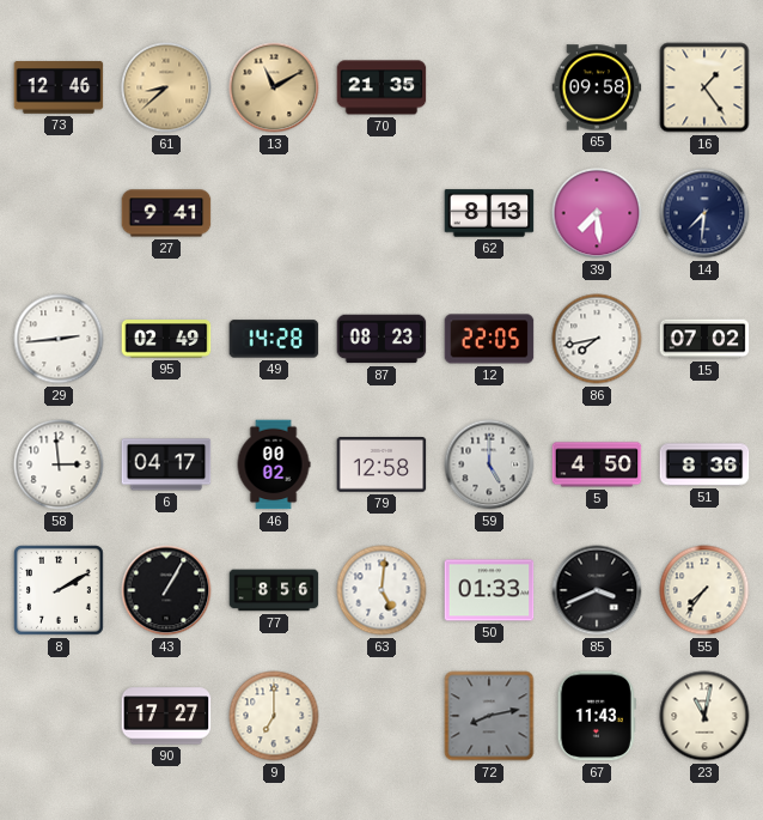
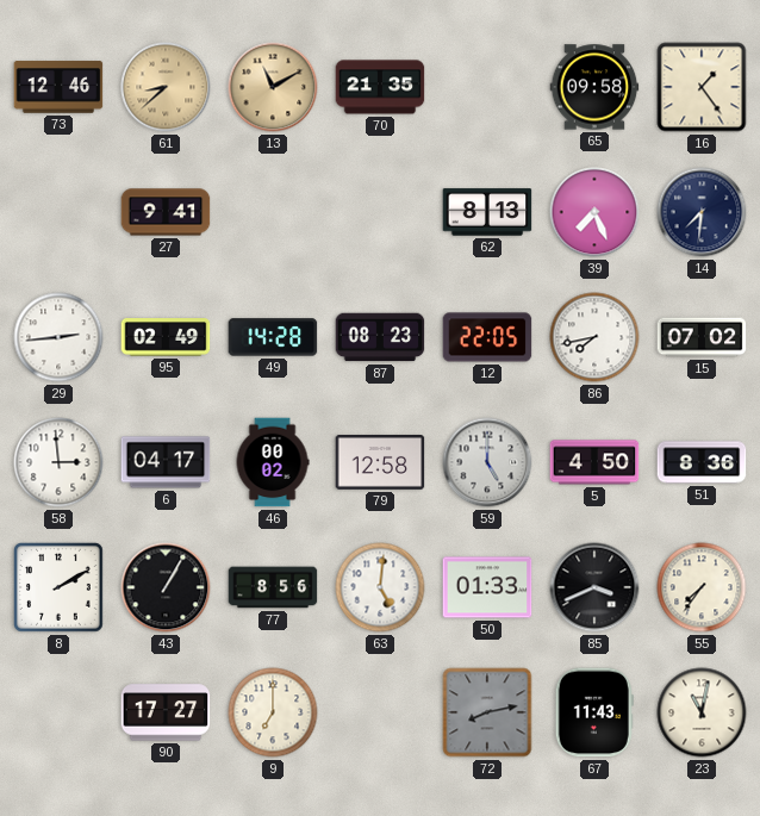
39: 7:29 -> 7:26
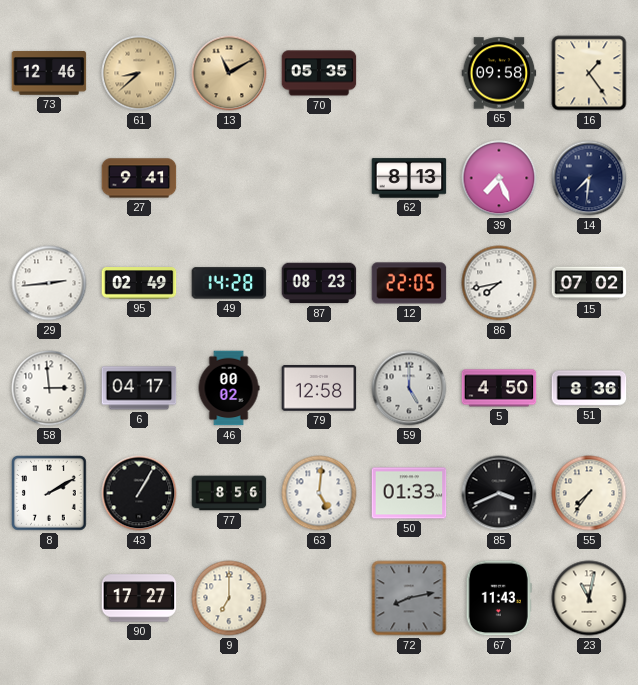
70: 21:35 -> 05:35
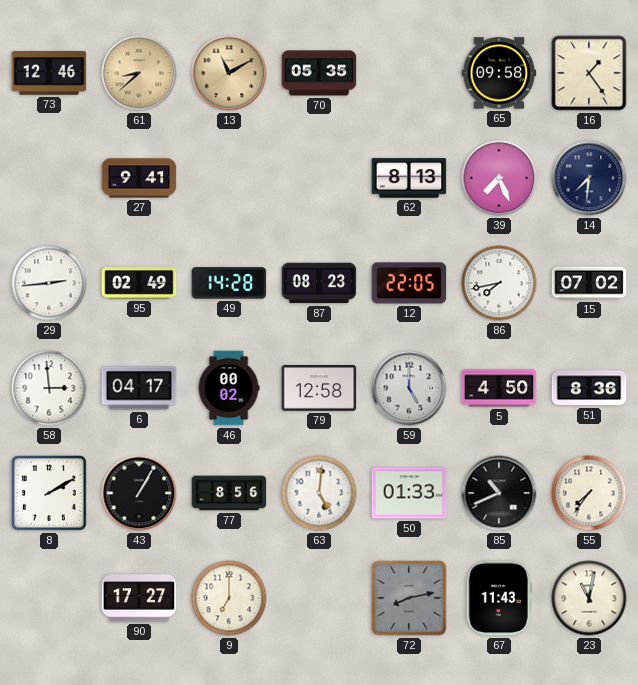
85: 3:41 -> 10:41
